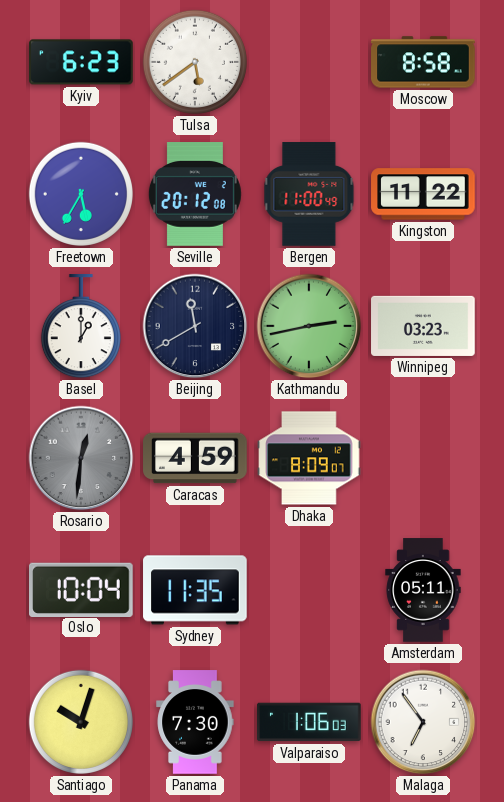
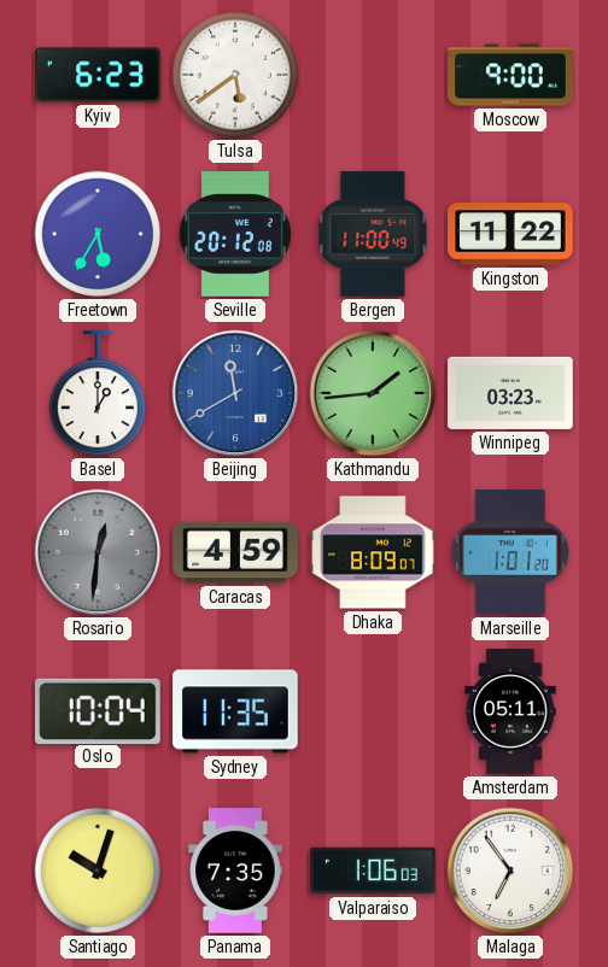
Moscow: 8:58 -> 9:00
Beijing dial: navy -> blue
Kathmandu: 2:43 -> 1:44
Marseille: none -> 1:01
Panama: 7:30 -> 7:35
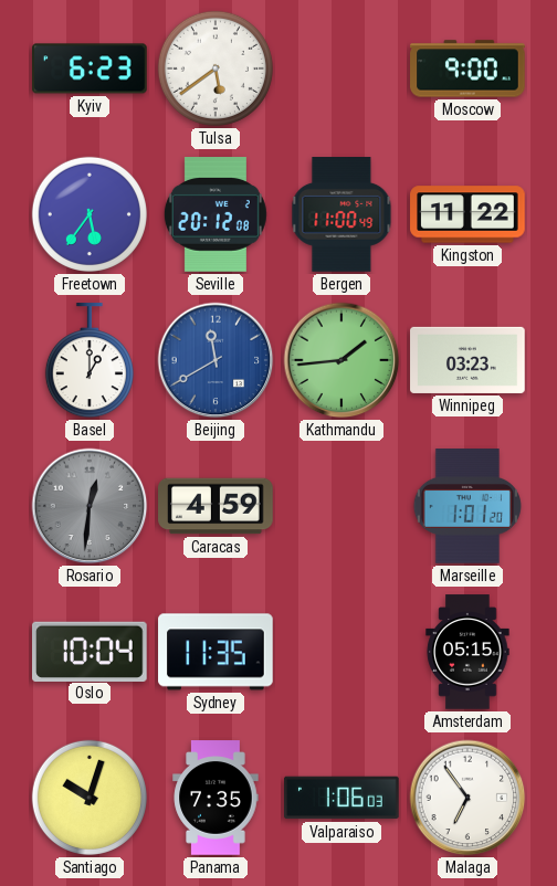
Freetown: 5:35 -> 5:36
Dhaka: 8:09 -> none
Amsterdam: 05:11 -> 05:15
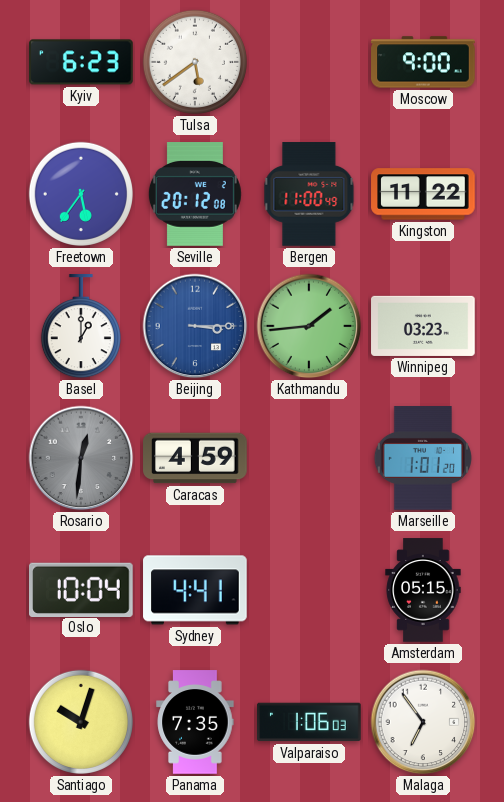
Beijing: 11:40 -> 3:15
Sydney: 11:35 -> 4:41
